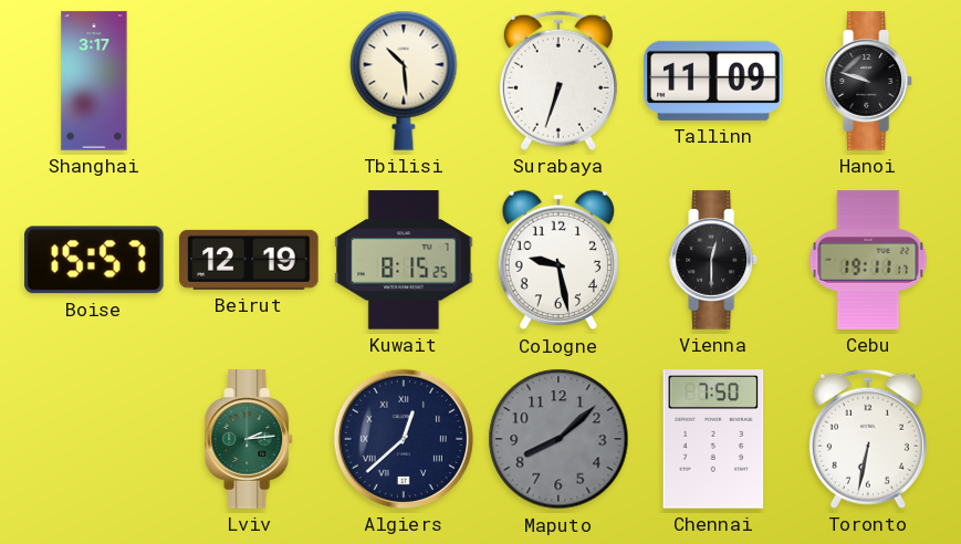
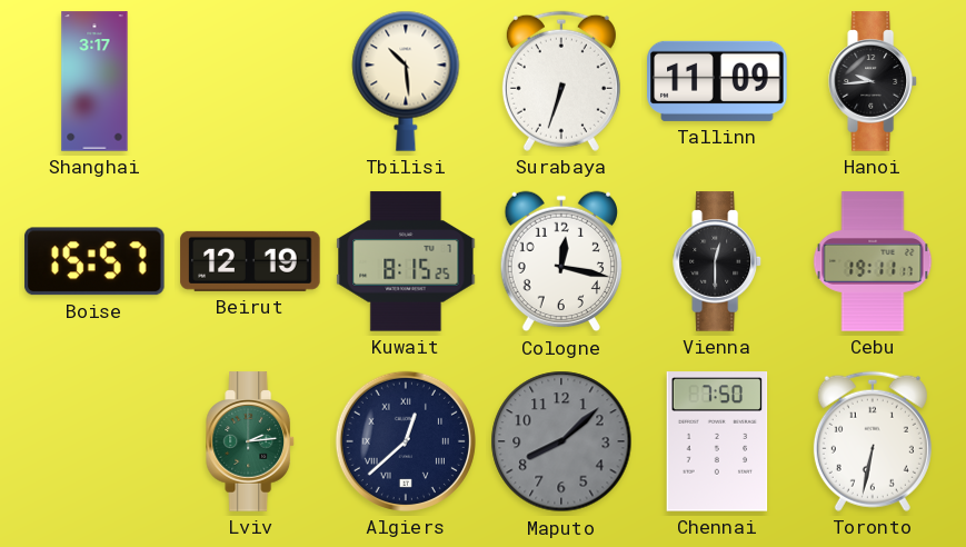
Hanoi: 9:48 -> 9:44
Cologne: 9:28 -> 12:17
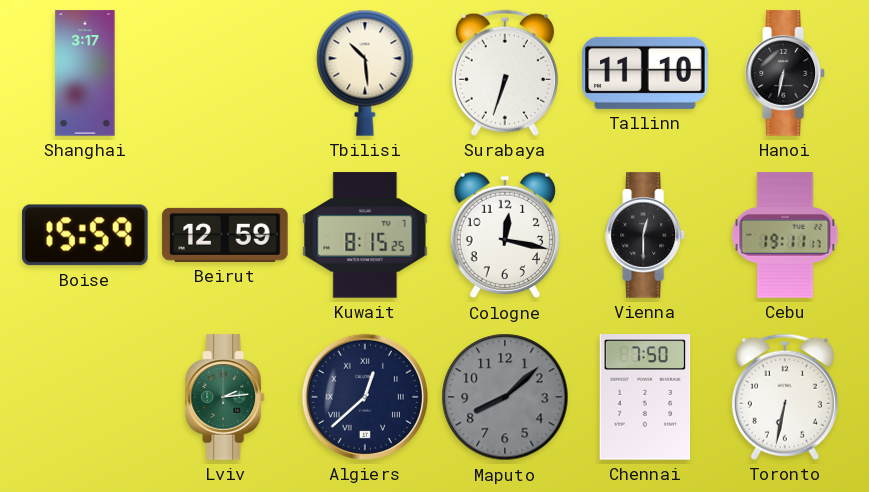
Tallinn: 11:09 -> 11:10
Hanoi: 9:44 -> 6:32
Boise: 15:57 -> 15:59
Beirut: 12:19 -> 12:59
